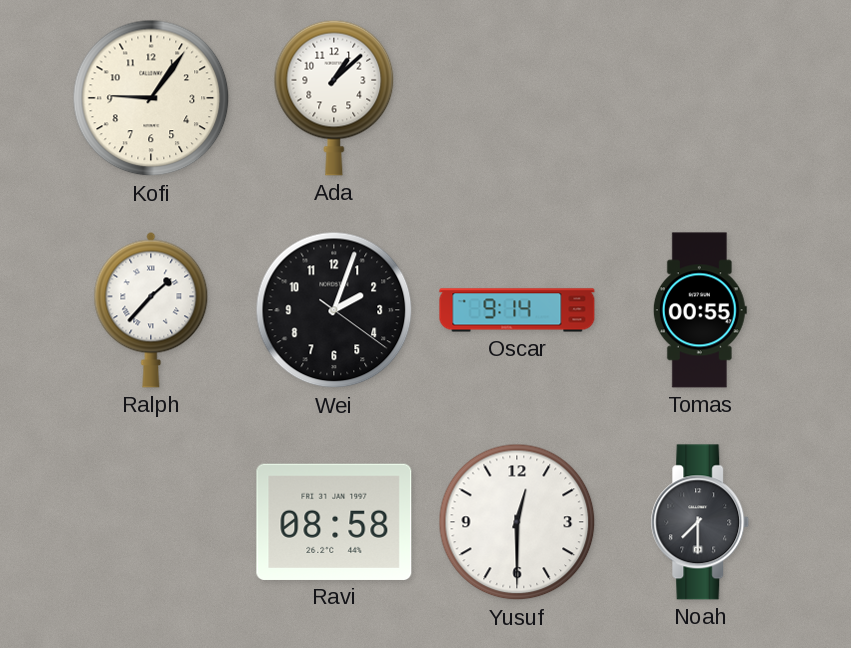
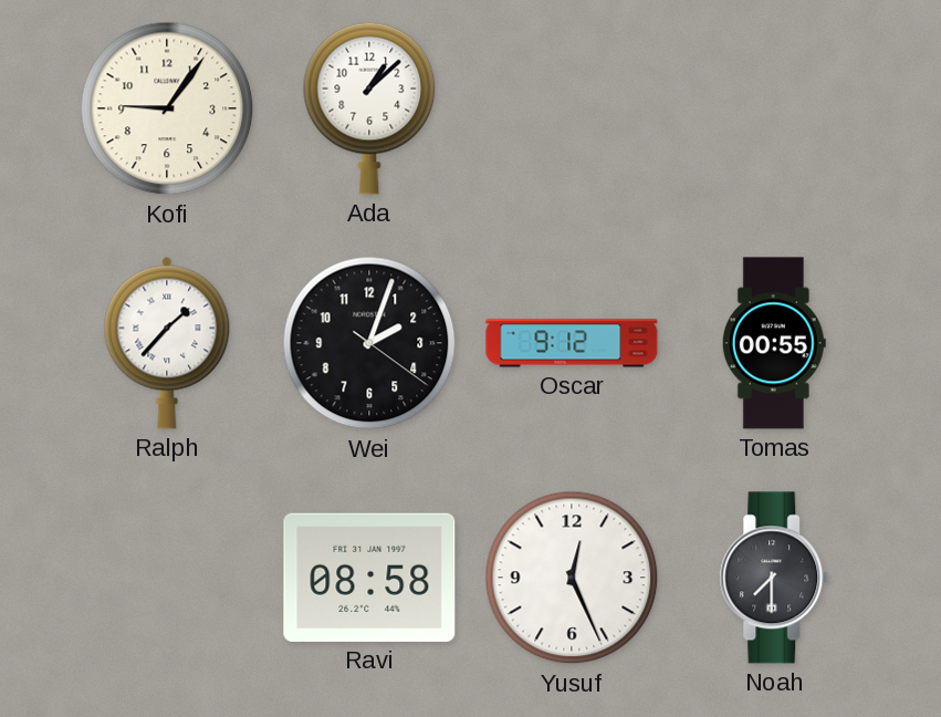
Oscar: 9:14 -> 9:12
Yusuf: 12:30 -> 12:26
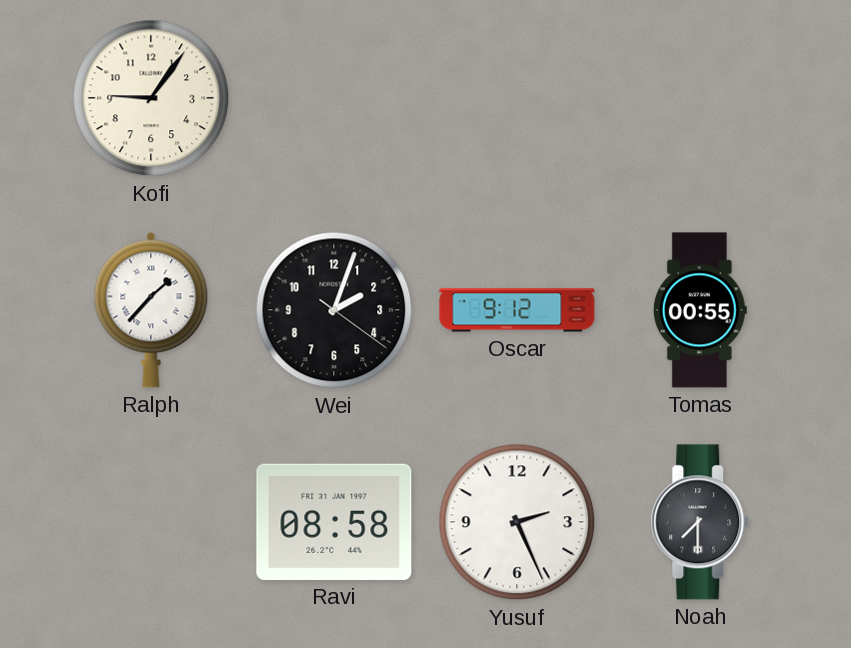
Ada: 1:08 -> none
Yusuf: 12:26 -> 2:26
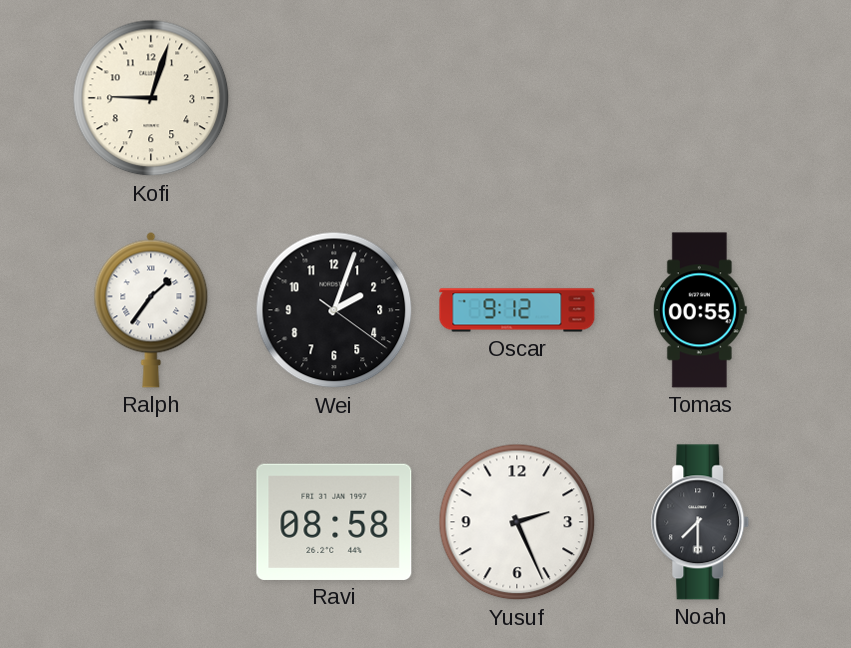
Kofi: 9:06 -> 9:03
Ralph: 1:37 -> 1:36
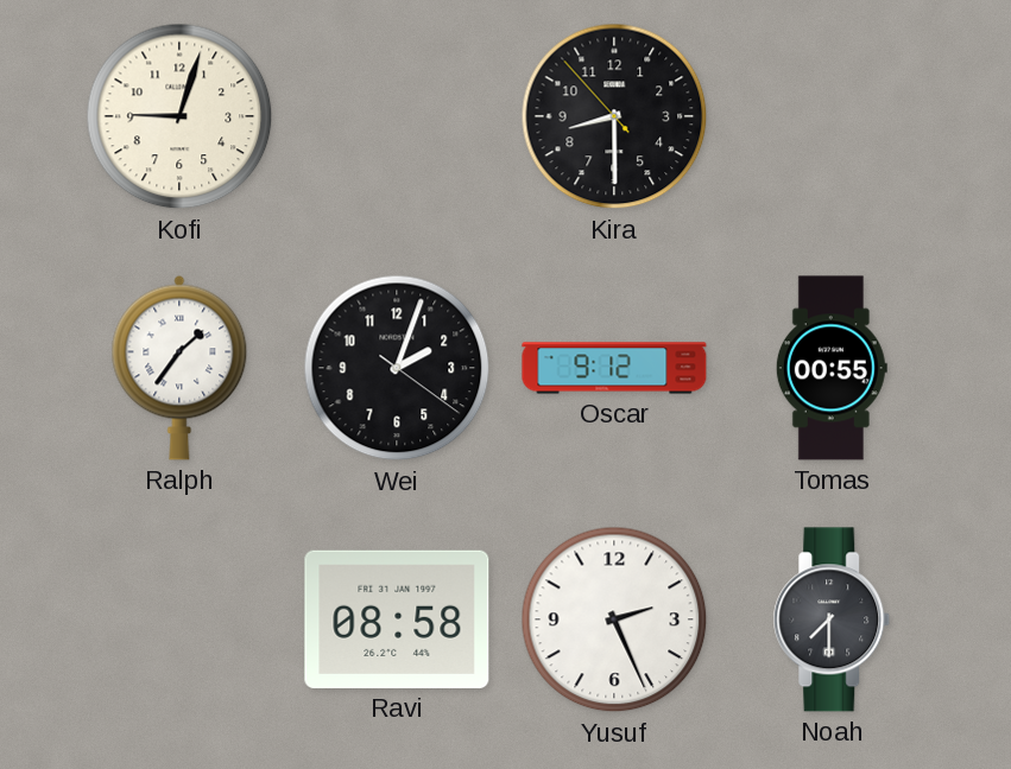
Kira: none -> 8:29
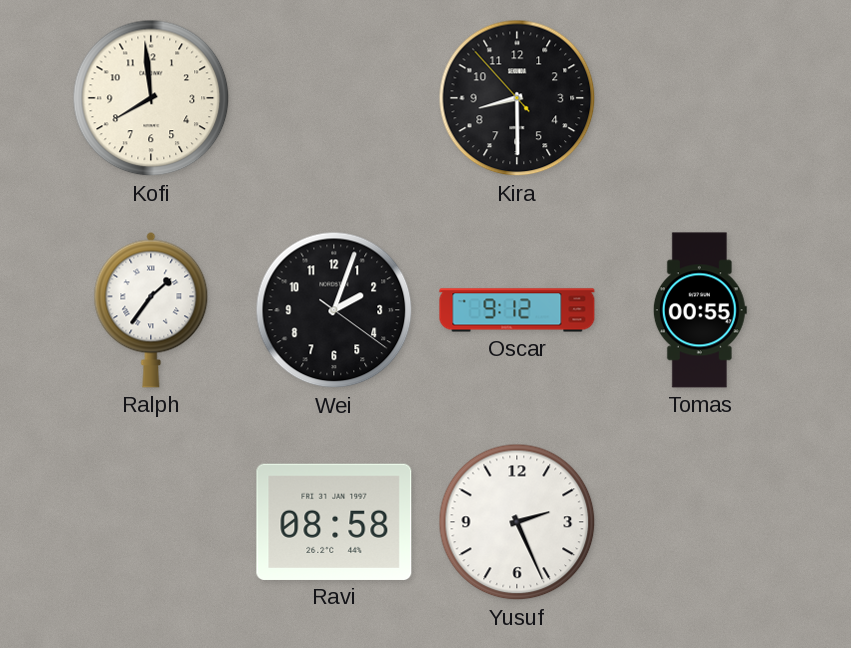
Kofi: 9:03 -> 7:59
Noah: 7:30 -> none
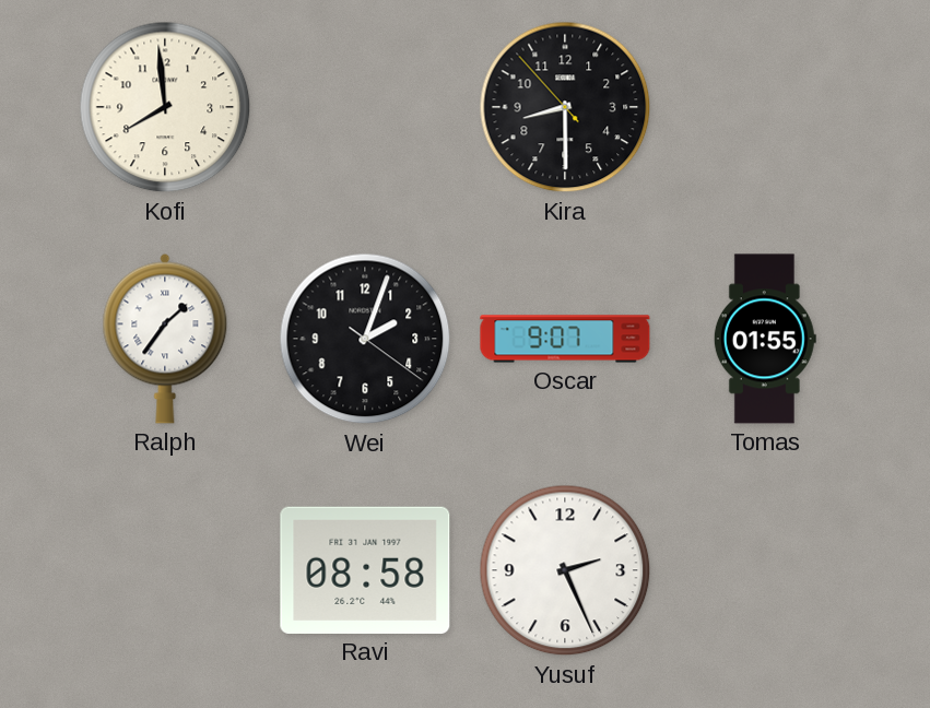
Oscar: 9:12 -> 9:07
Tomas: 00:55 -> 01:55
